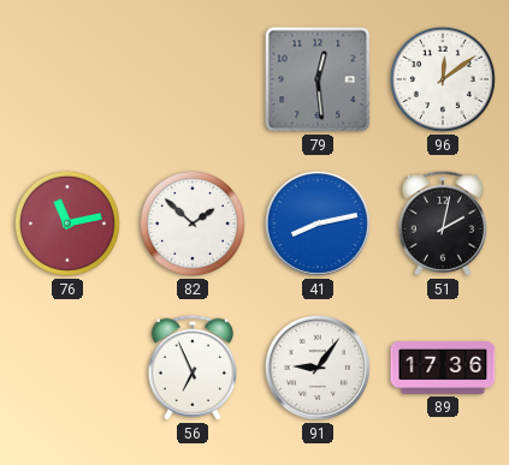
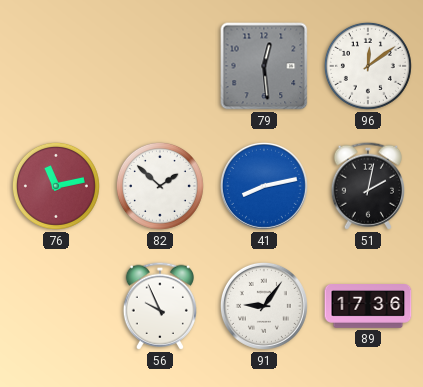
56: 6:56 -> 9:56
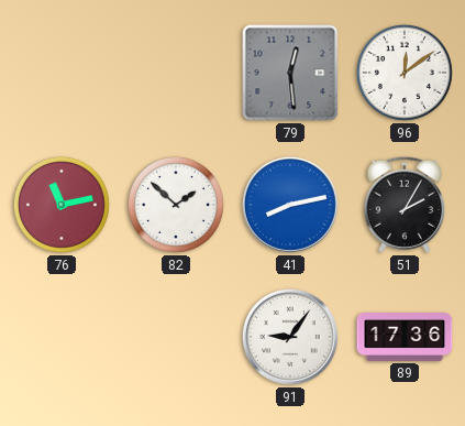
51: 2:02 -> 2:05
56: 9:56 -> none
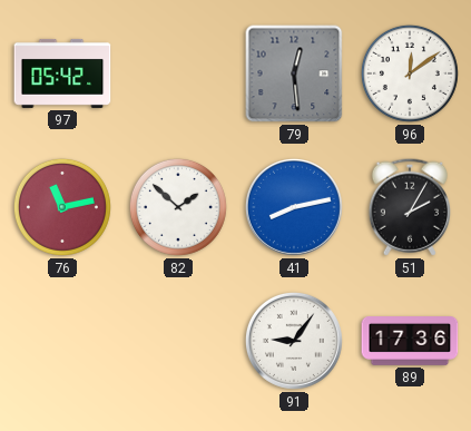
97: none -> 05:42
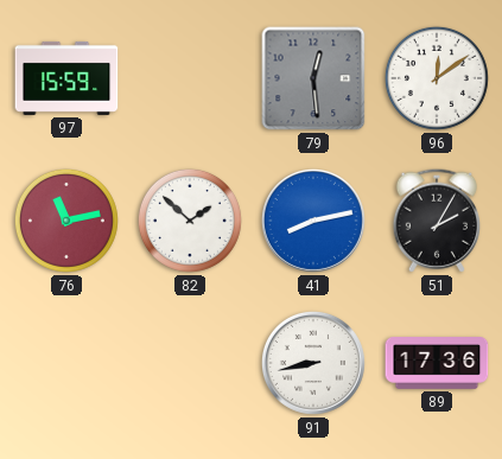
97: 05:42 -> 15:59
91: 9:06 -> 8:43
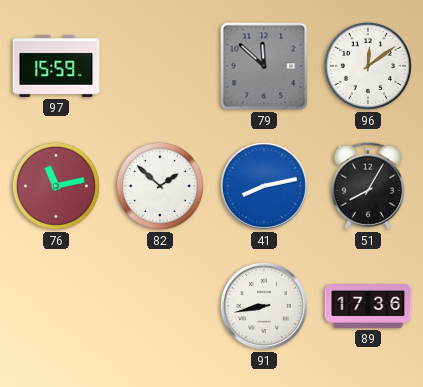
79: 12:29 -> 11:52
51: 2:05 -> 8:05
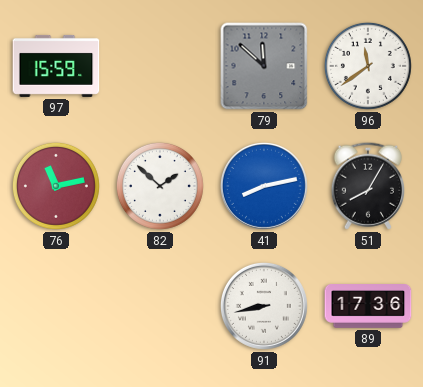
96: 12:09 -> 11:39
